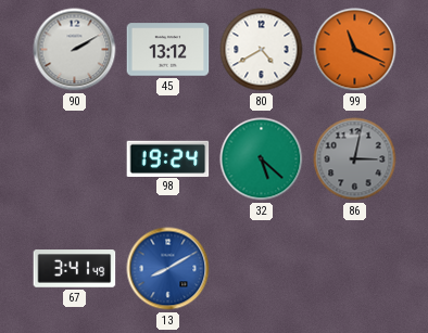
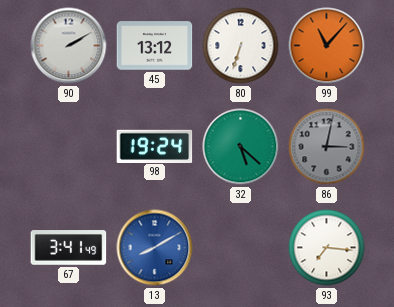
80: 4:40 -> 6:33
99: 11:19 -> 11:07
93: none -> 7:16
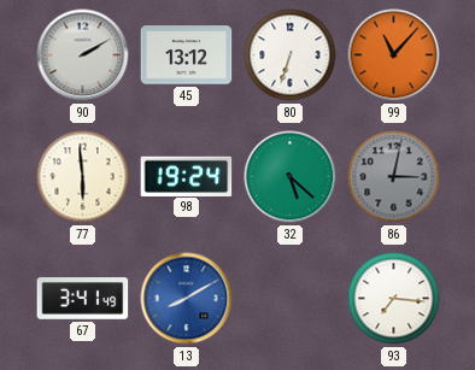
77: none -> 5:59
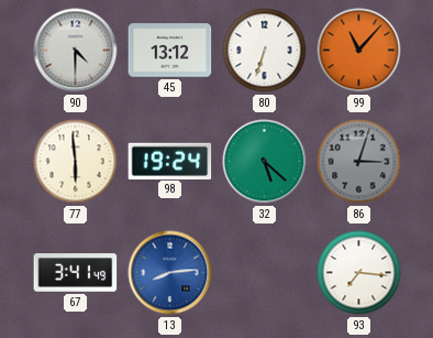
90: 2:10 -> 4:30
86: 3:02 -> 3:03
13: 8:10 -> 8:14
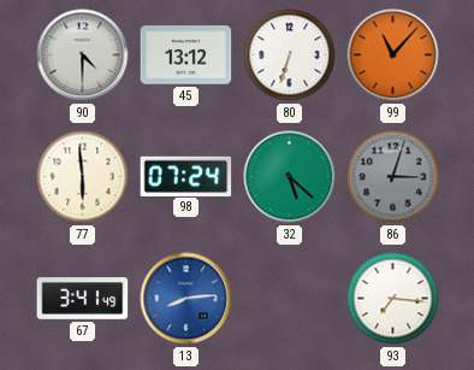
98: 19:24 -> 07:24
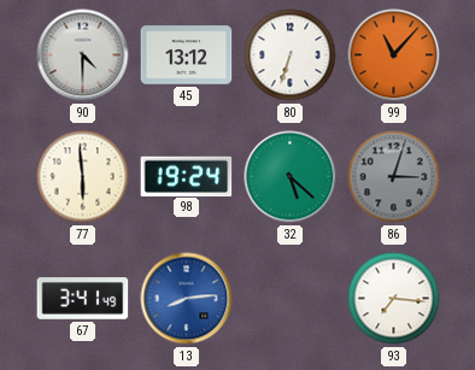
98: 07:24 -> 19:24
